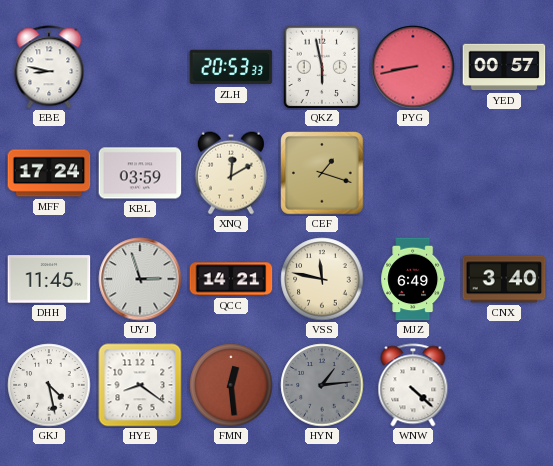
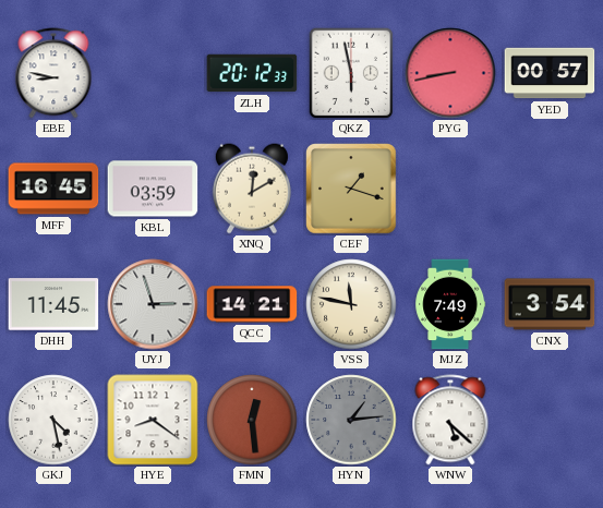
ZLH: 20:53 -> 20:12
MFF: 17:24 -> 16:45
MJZ: 6:49 -> 7:49
CNX: 3:40 -> 3:54
WNW: 4:22 -> 5:22
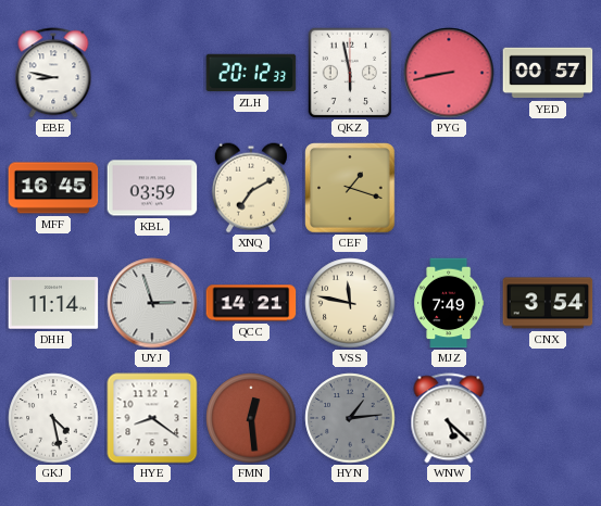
XNQ: 12:10 -> 7:10
DHH: 11:45 -> 11:14
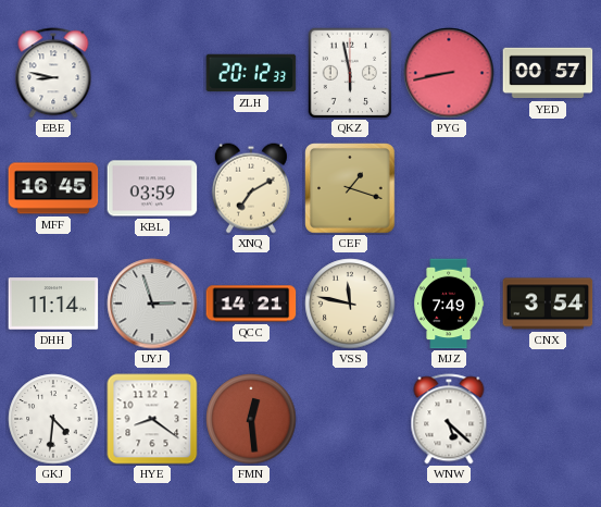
GKJ: 4:28 -> 4:31
HYN: 1:14 -> none
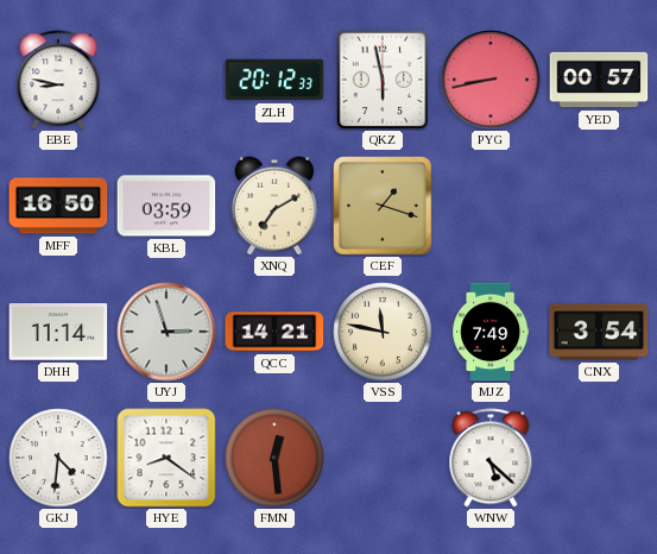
MFF: 16:45 -> 16:50
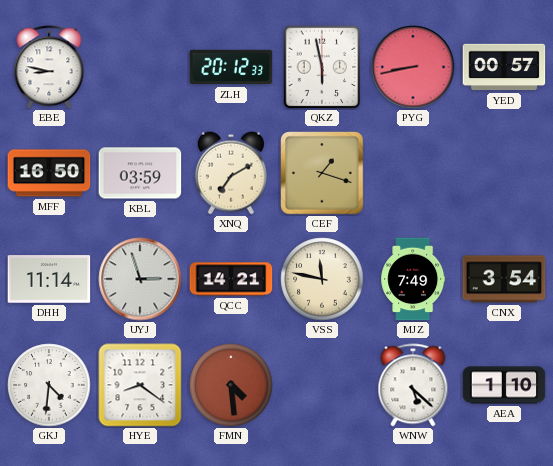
FMN: 12:29 -> 4:29
AEA: none -> 1:10
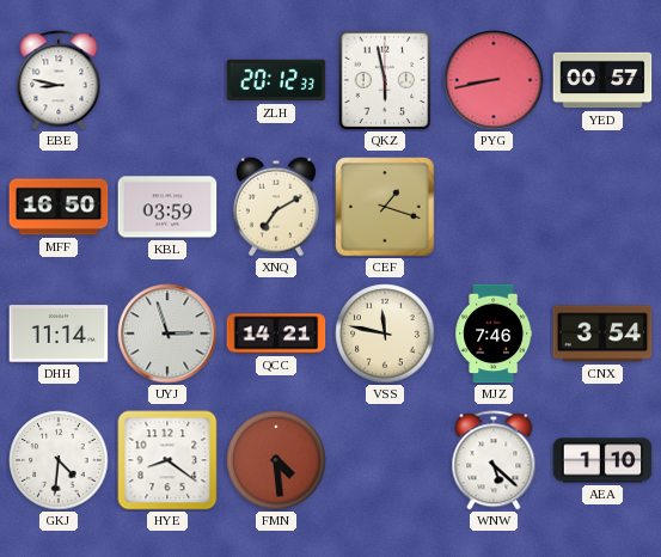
MJZ: 7:49 -> 7:46
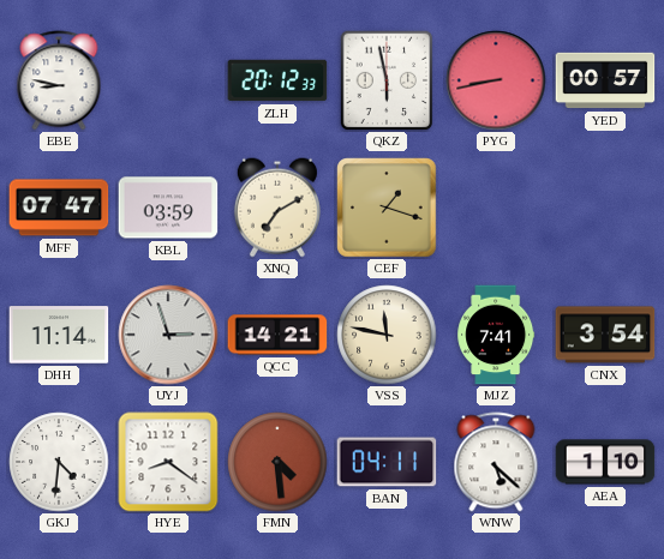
MFF: 16:50 -> 07:47
MJZ: 7:46 -> 7:41
BAN: none -> 04:11
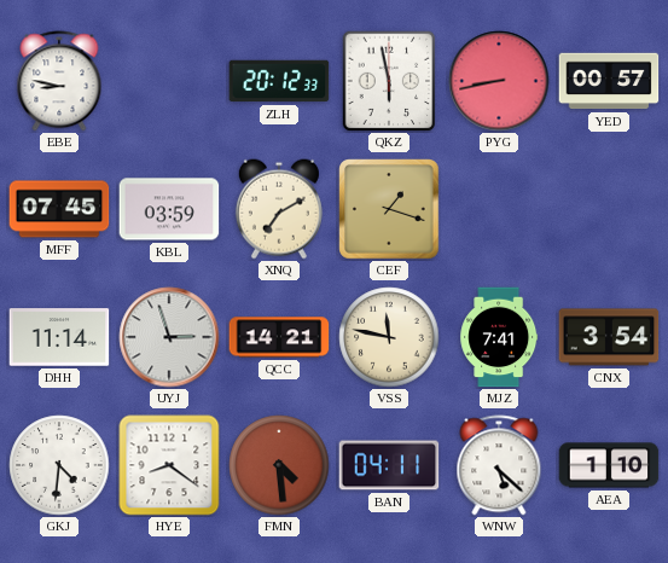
MFF: 07:47 -> 07:45
